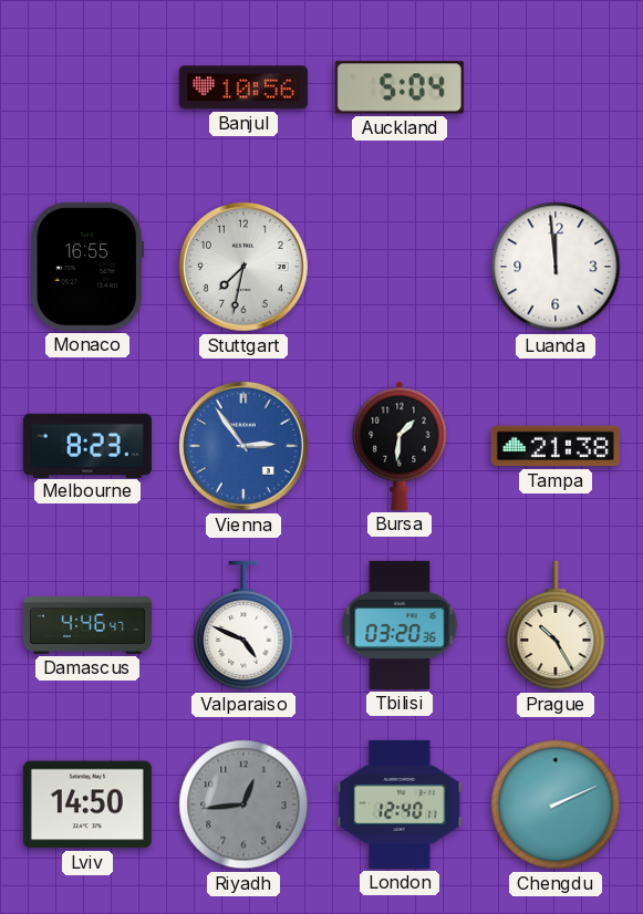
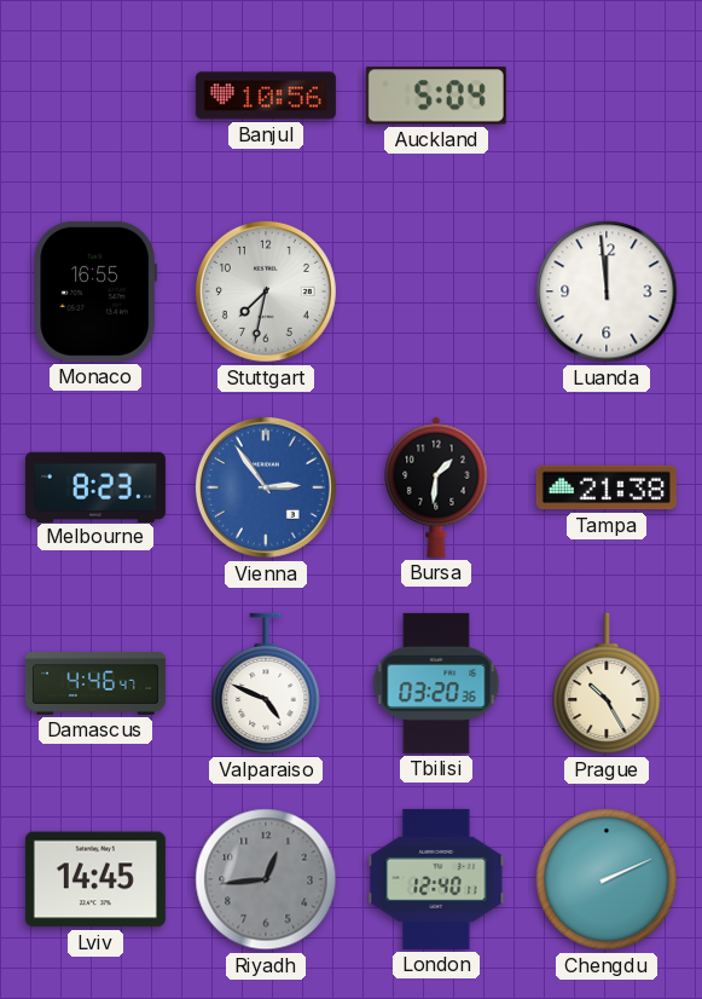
Lviv: 14:50 -> 14:45
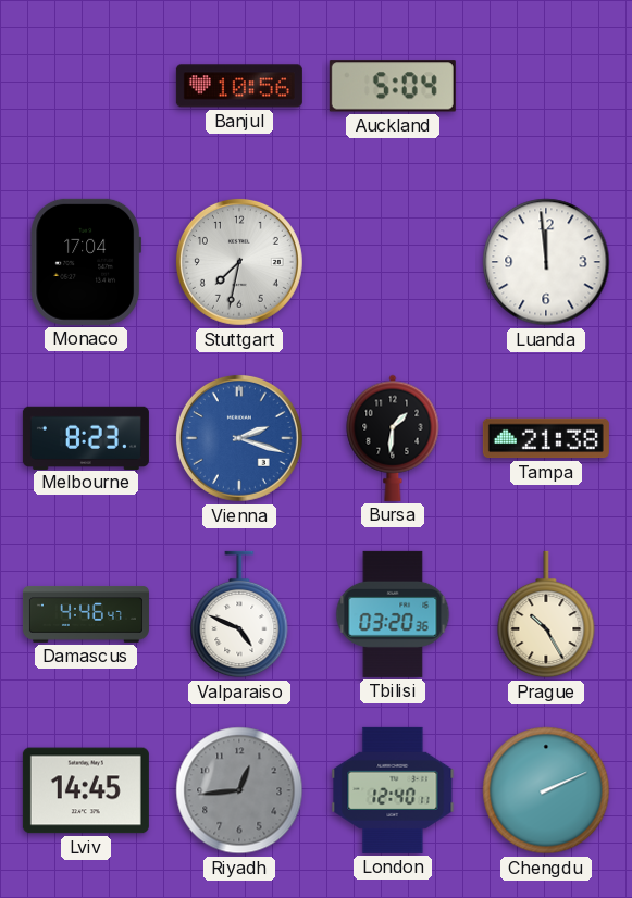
Monaco: 16:55 -> 17:04
Vienna: 2:54 -> 2:18
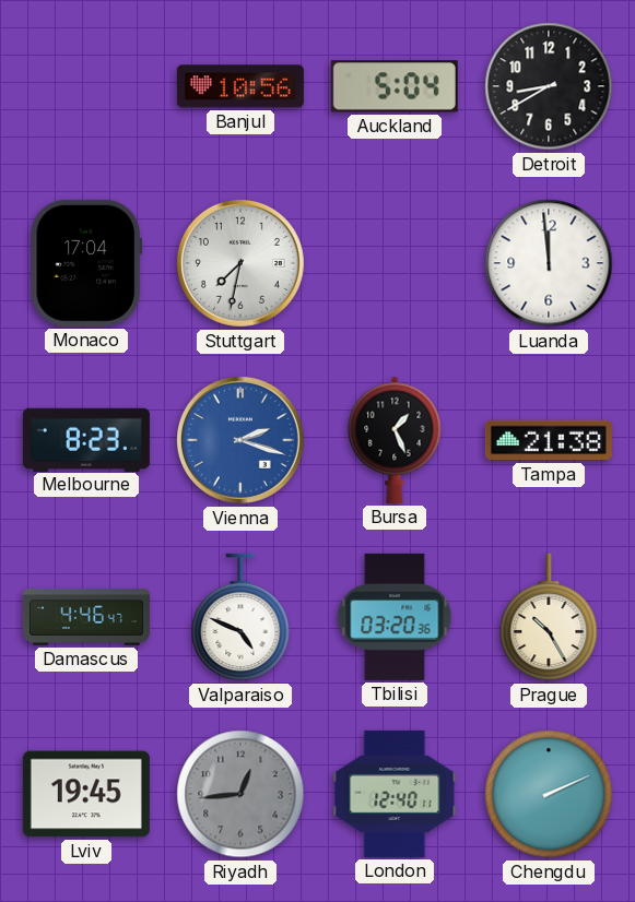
Detroit: none -> 8:40
Bursa: 1:31 -> 1:26
Lviv: 14:45 -> 19:45
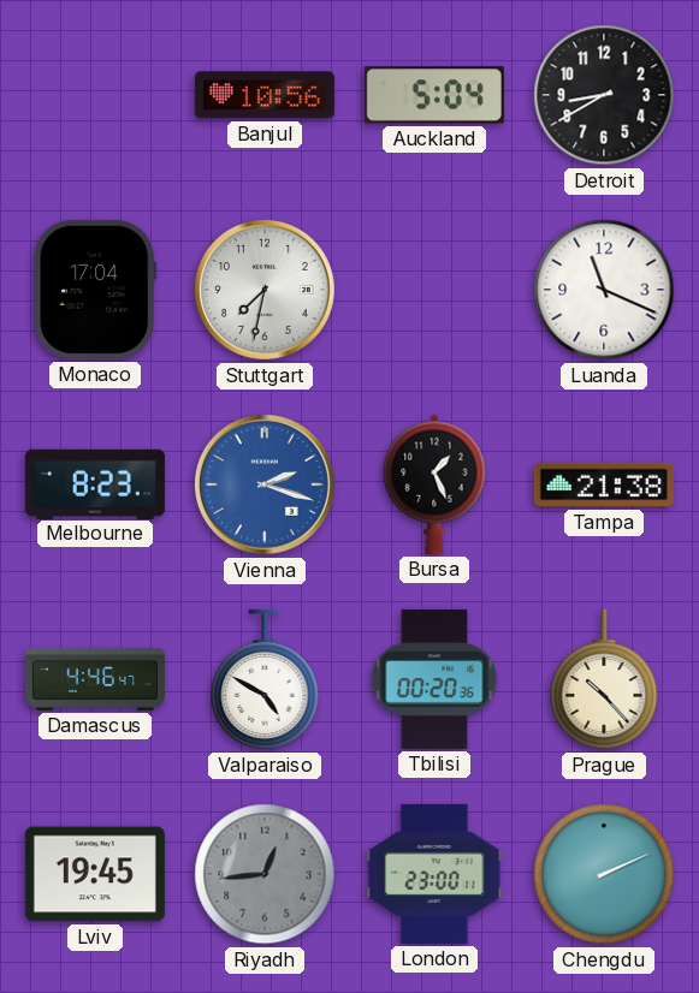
Luanda: 11:59 -> 11:19
Valparaiso: 4:49 -> 4:50
Tbilisi: 03:20 -> 00:20
Prague: 10:25 -> 10:23
London: 12:40 -> 23:00
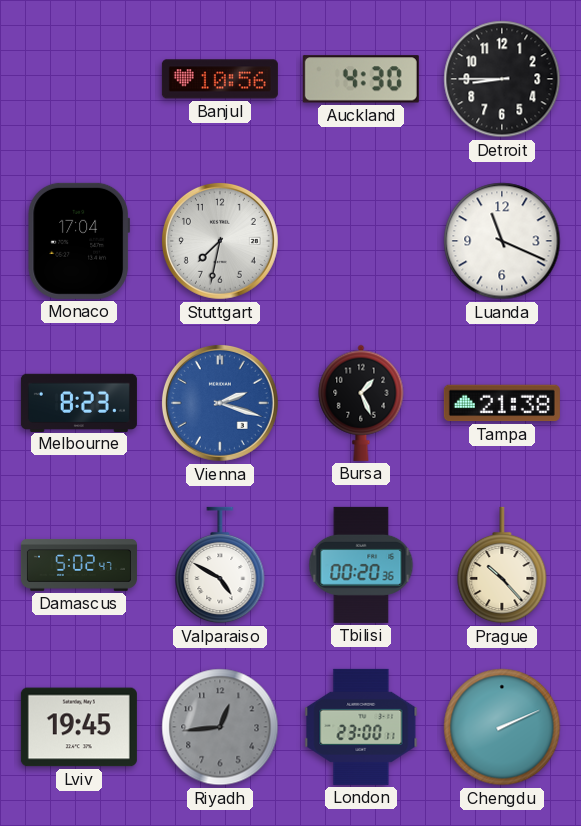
Auckland: 5:04 -> 4:30
Detroit: 8:40 -> 8:45
Damascus: 4:46 -> 5:02
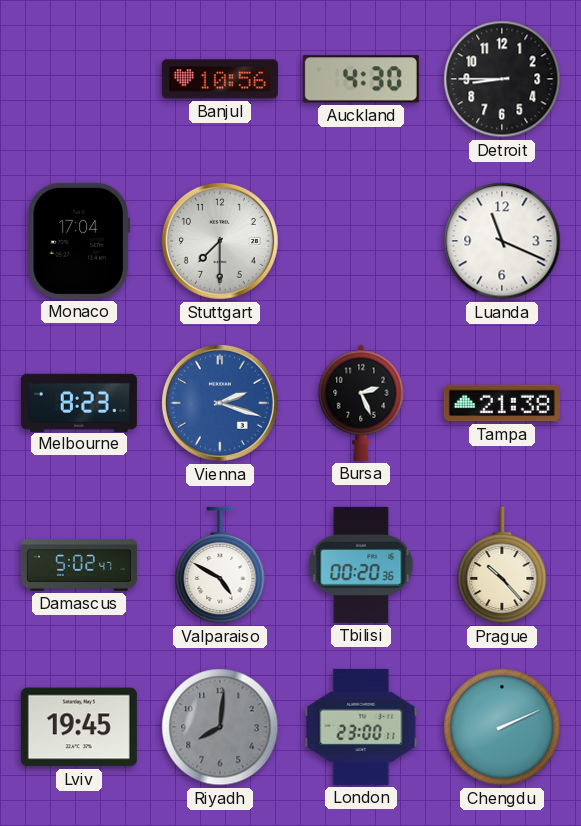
Stuttgart: 7:32 -> 7:30
Bursa: 1:26 -> 2:26
Riyadh: 12:44 -> 8:01
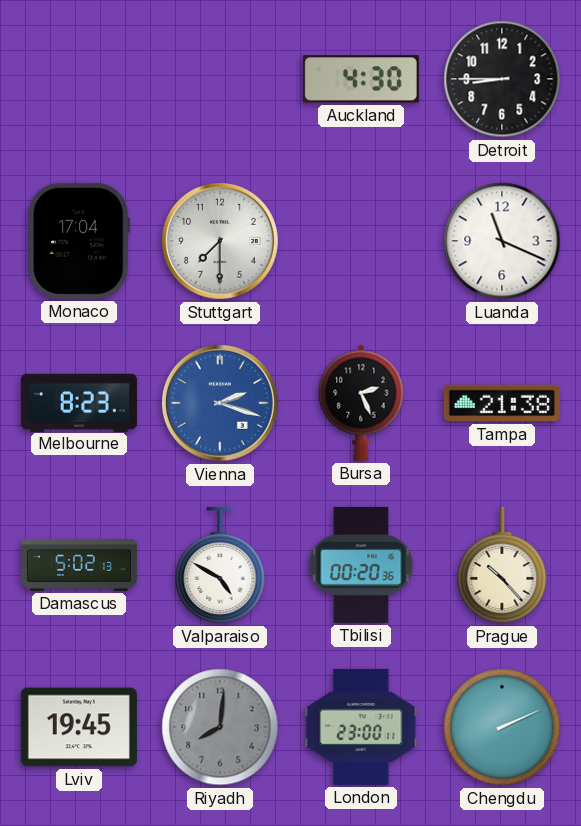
Banjul: 10:56 -> none
Damascus: 5:02:47 -> 5:02:13
